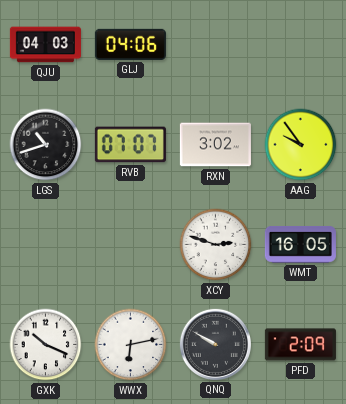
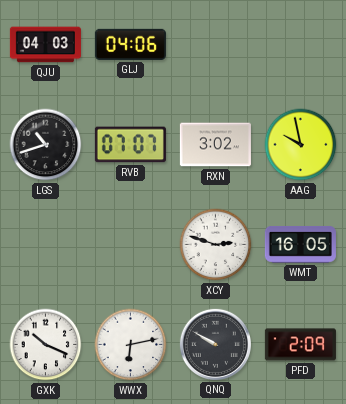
AAG: 9:54 -> 9:58
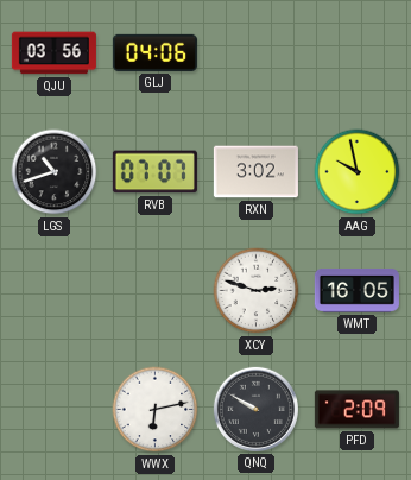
QJU: 04:03 -> 03:56
GXK: 10:19 -> none
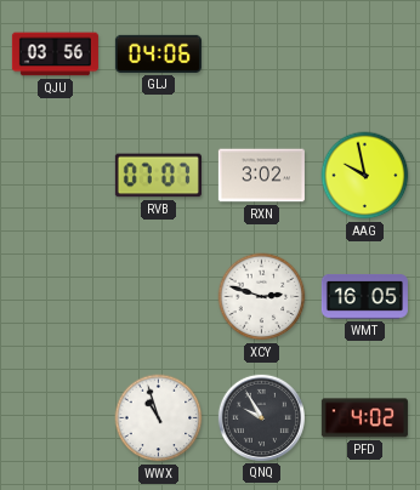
LGS: 10:42 -> none
WWX: 6:13 -> 10:57
QNQ: 9:50 -> 9:55
PFD: 2:09 -> 4:02
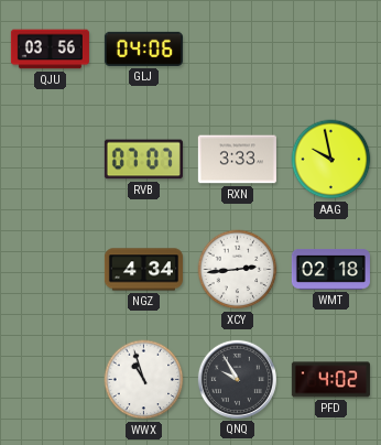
RXN: 3:02 -> 3:33
NGZ: none -> 4:34
XCY: 2:48 -> 2:44
WMT: 16:05 -> 02:18
